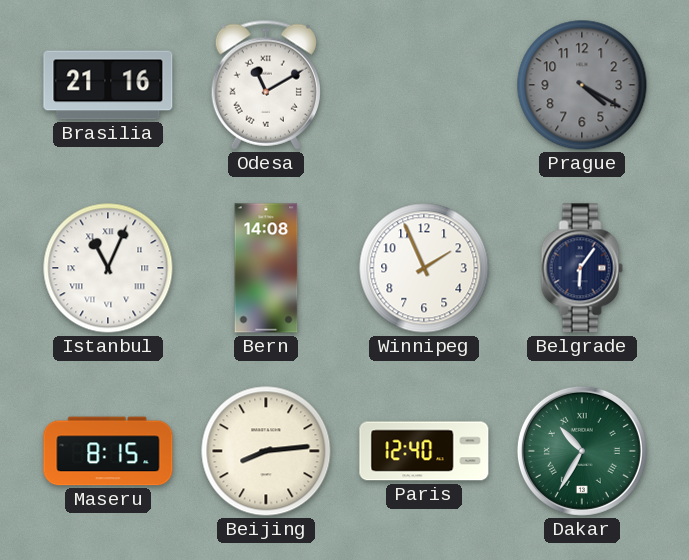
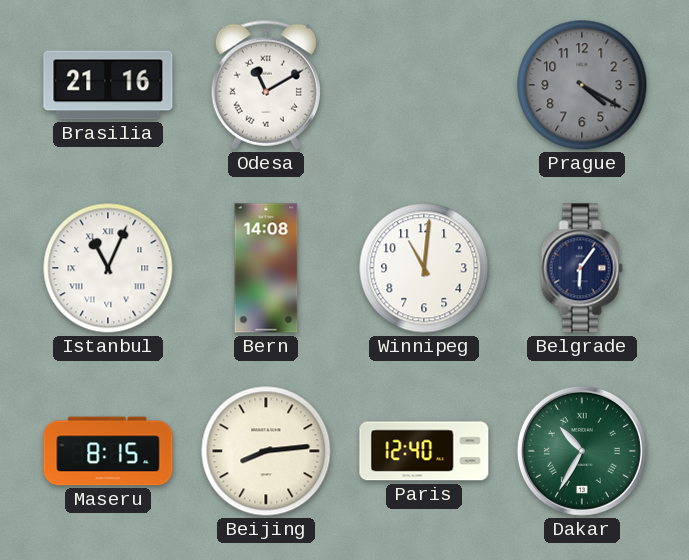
Winnipeg: 1:56 -> 11:01
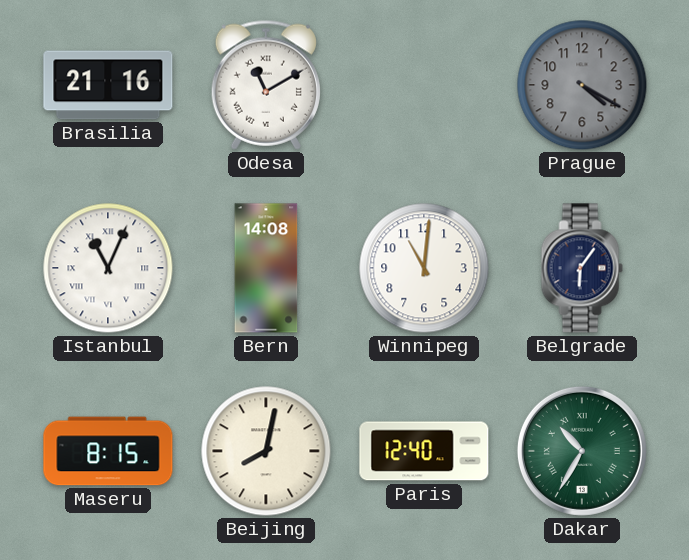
Beijing: 8:14 -> 8:02
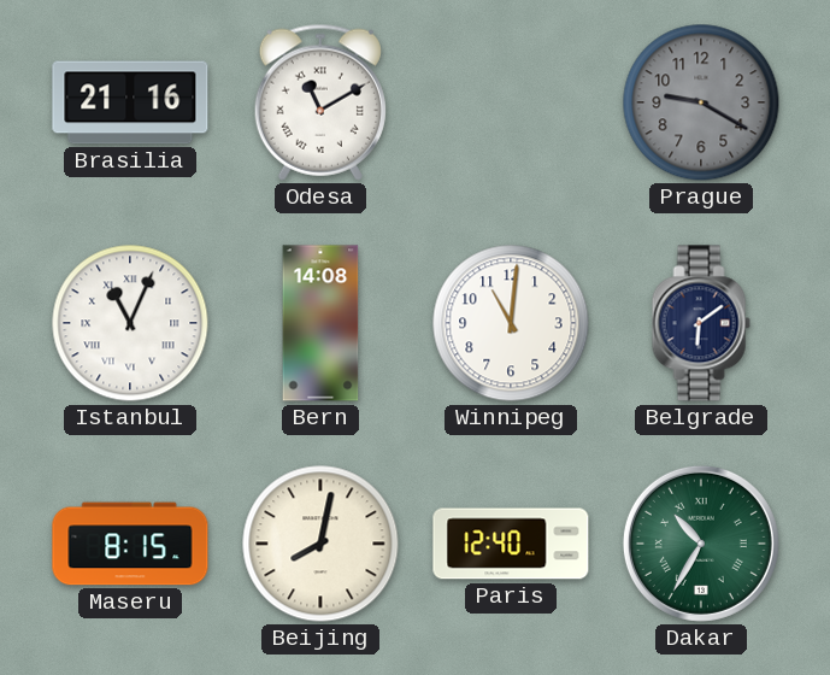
Prague: 4:20 -> 9:20
Belgrade: 6:06 -> 6:09
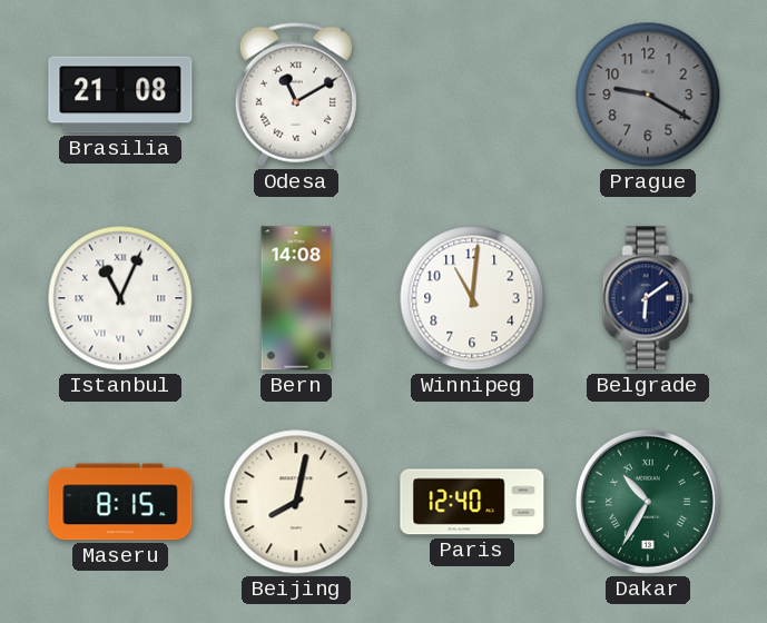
Brasilia: 21:16 -> 21:08
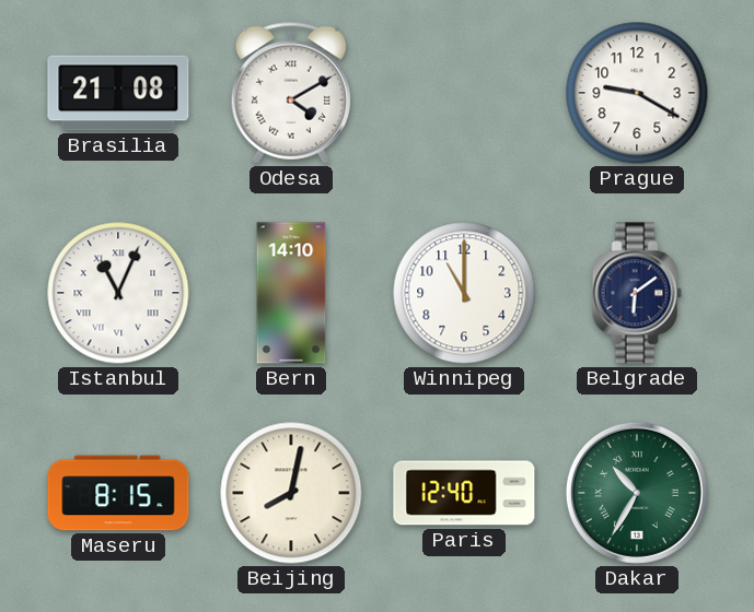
Odesa: 11:10 -> 4:10
Prague dial: grey -> white
Bern: 14:08 -> 14:10
Winnipeg: 11:01 -> 11:00
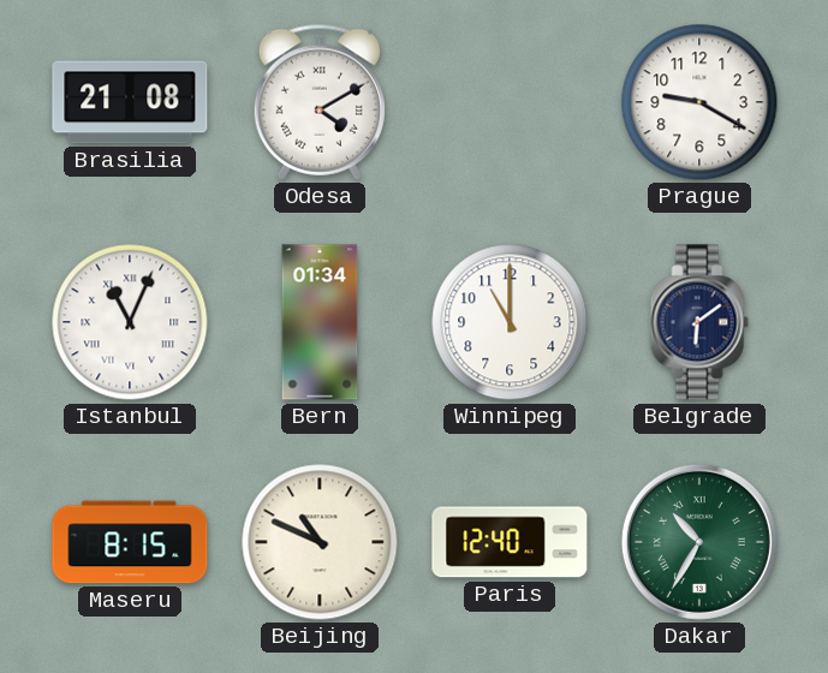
Bern: 14:10 -> 01:34
Beijing: 8:02 -> 10:49
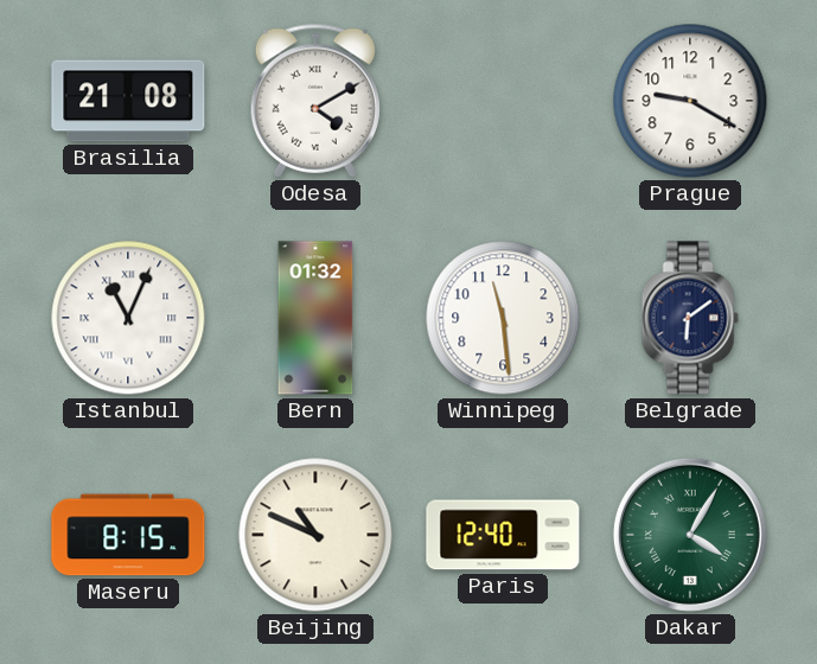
Bern: 01:34 -> 01:32
Winnipeg: 11:00 -> 11:29
Dakar: 10:35 -> 4:05
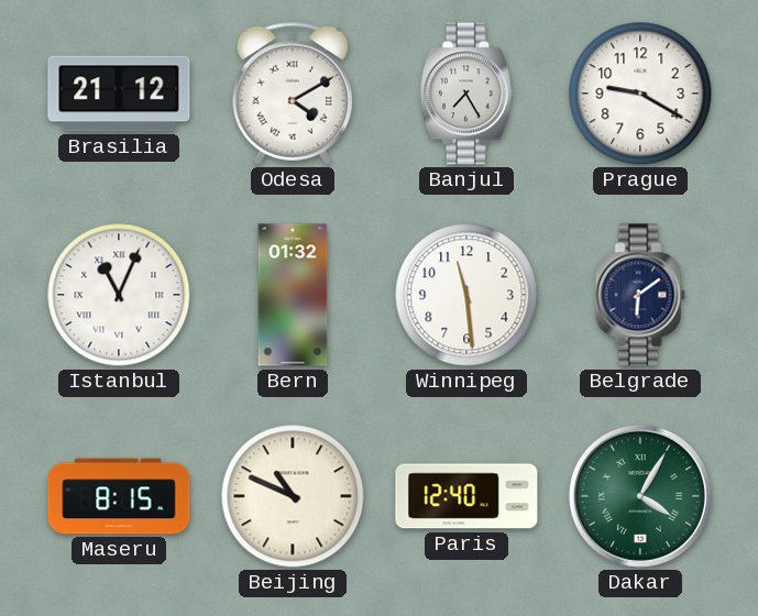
Brasilia: 21:08 -> 21:12
Banjul: none -> 7:25
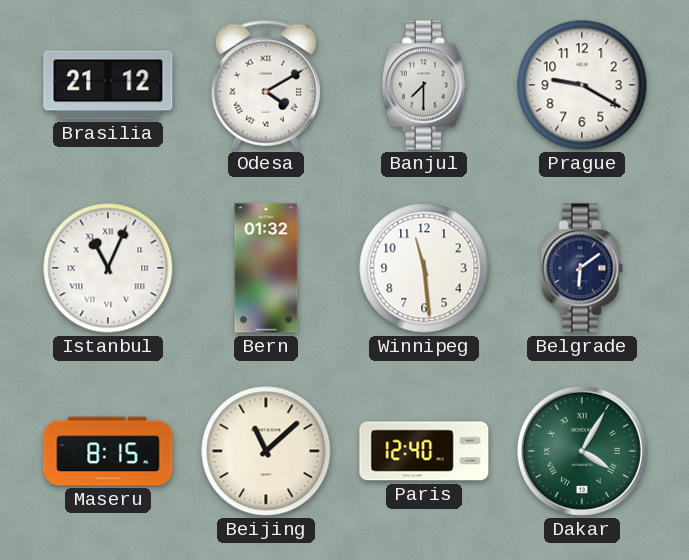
Banjul: 7:25 -> 7:30
Beijing: 10:49 -> 11:08
